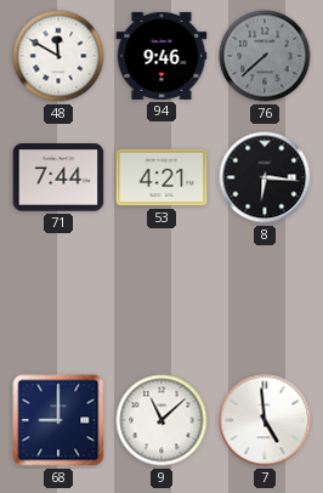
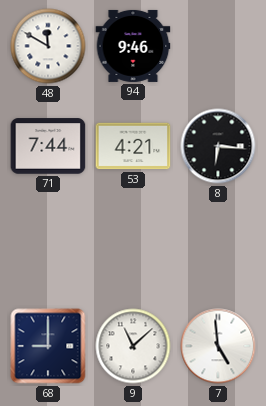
76: 7:38 -> none
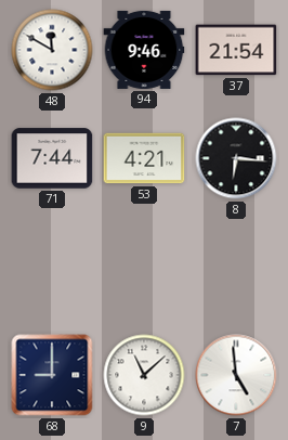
37: none -> 21:54
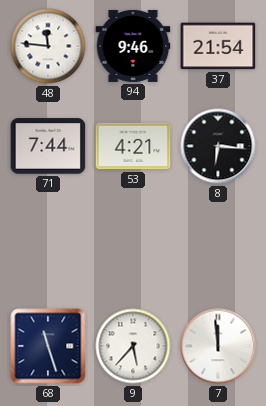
48: 11:50 -> 11:46
68: 9:00 -> 11:27
9: 11:08 -> 5:37
7: 4:59 -> 11:59
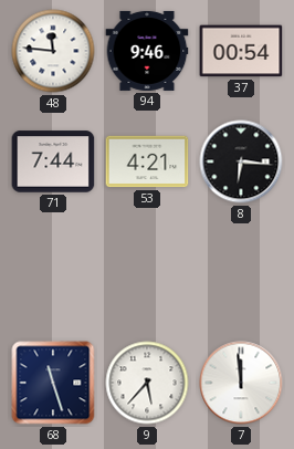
37: 21:54 -> 00:54
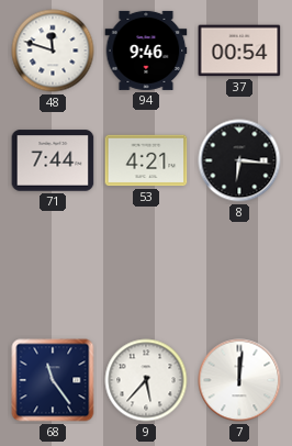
48: 11:46 -> 11:48
68: 11:27 -> 11:24
7: 11:59 -> 12:01
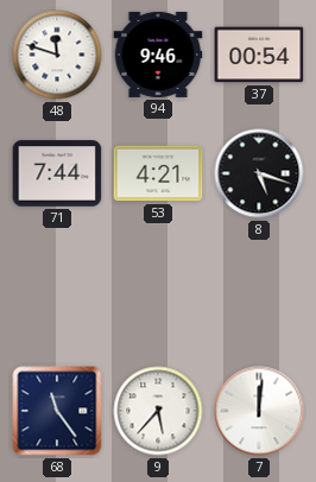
8: 6:16 -> 5:18
